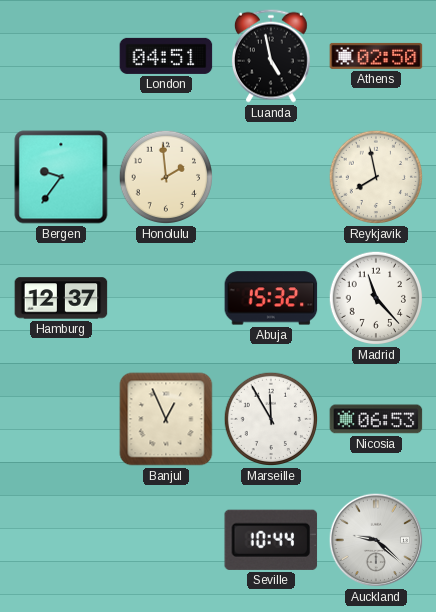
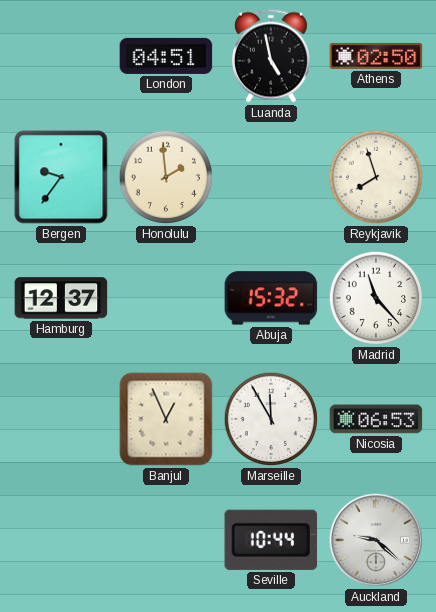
Reykjavik: 7:58 -> 7:57
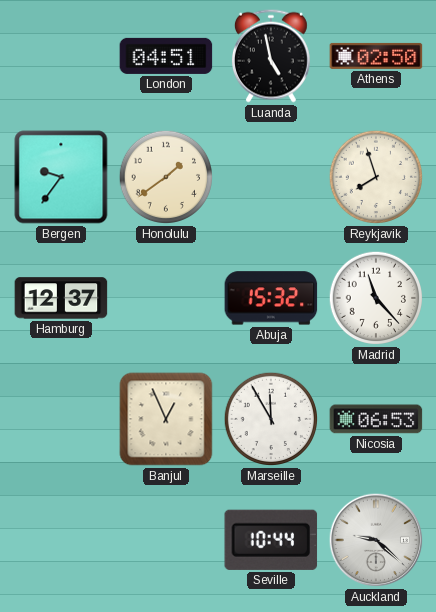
Honolulu: 1:59 -> 1:39
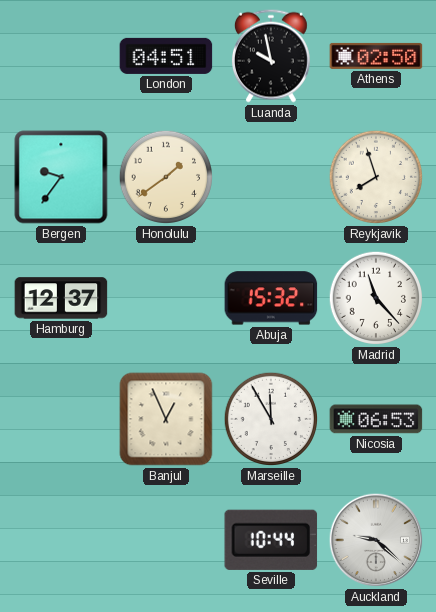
Luanda: 4:58 -> 9:58
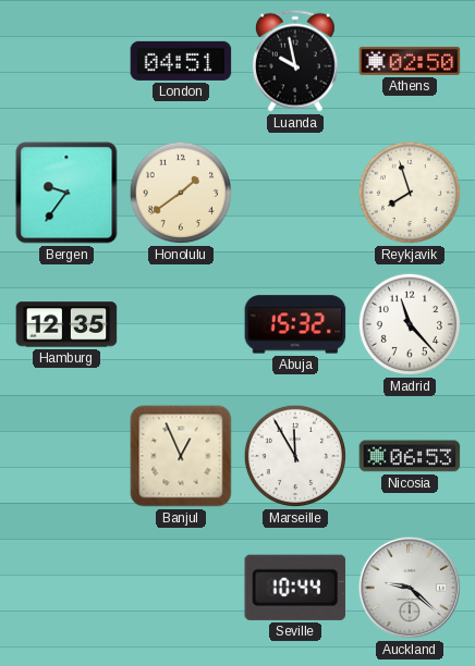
Hamburg: 12:37 -> 12:35
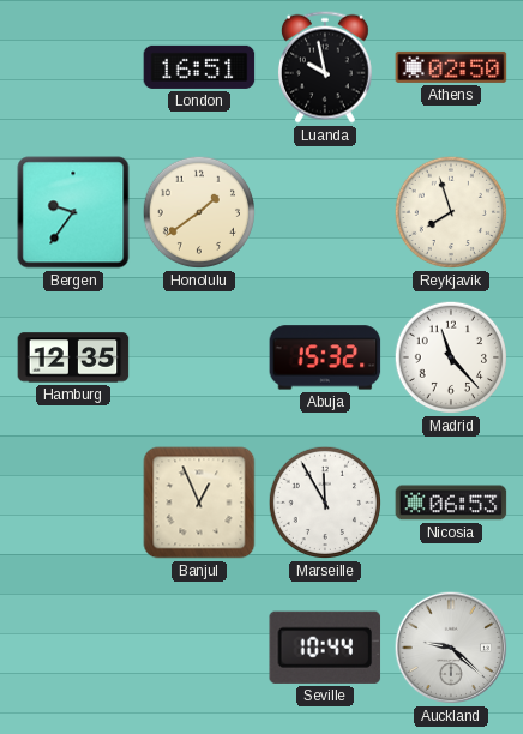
London: 04:51 -> 16:51
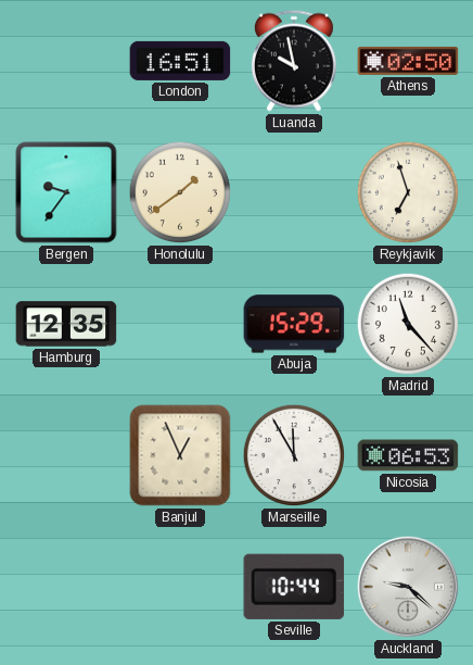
Reykjavik: 7:57 -> 6:57
Abuja: 15:32 -> 15:29
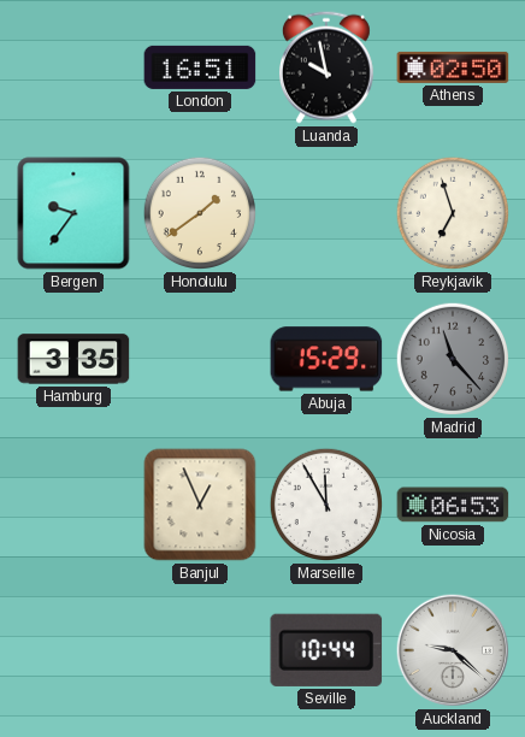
Hamburg: 12:35 -> 3:35
Madrid dial: white -> grey
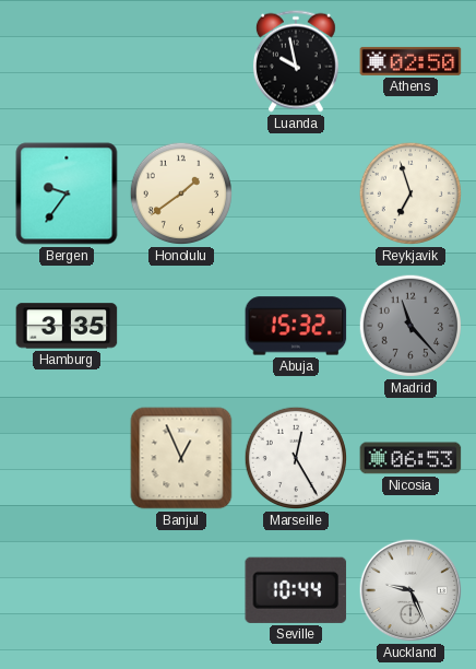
London: 16:51 -> none
Abuja: 15:29 -> 15:32
Marseille: 11:55 -> 12:25
Auckland: 9:22 -> 9:26
